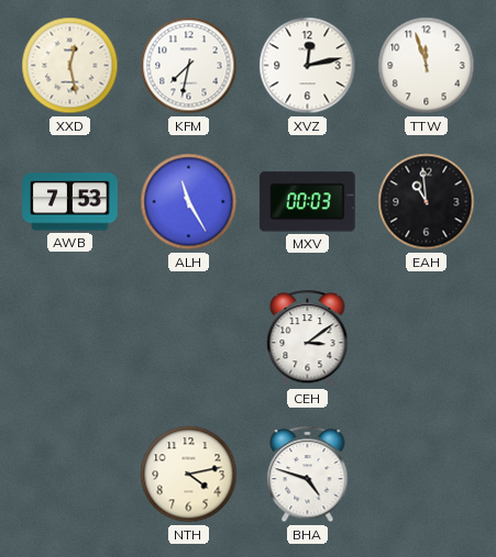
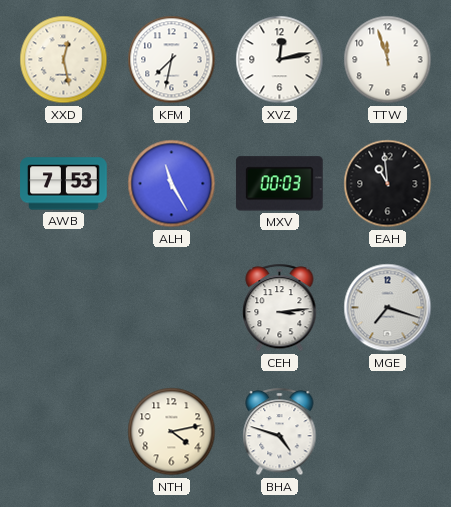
CEH: 3:09 -> 3:14
MGE: none -> 7:18
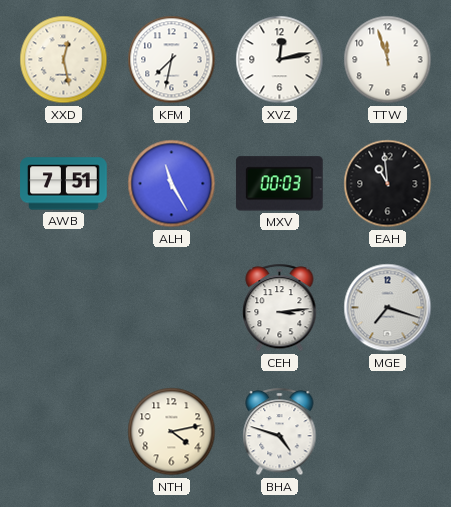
AWB: 7:53 -> 7:51
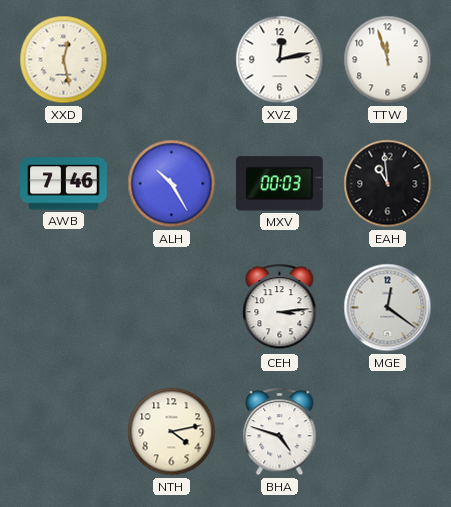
KFM: 7:32 -> none
AWB: 7:51 -> 7:46
ALH: 11:25 -> 10:25
MGE: 7:18 -> 12:21
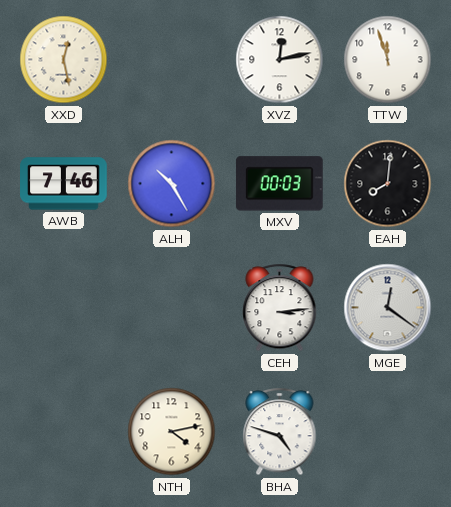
EAH: 10:59 -> 8:01
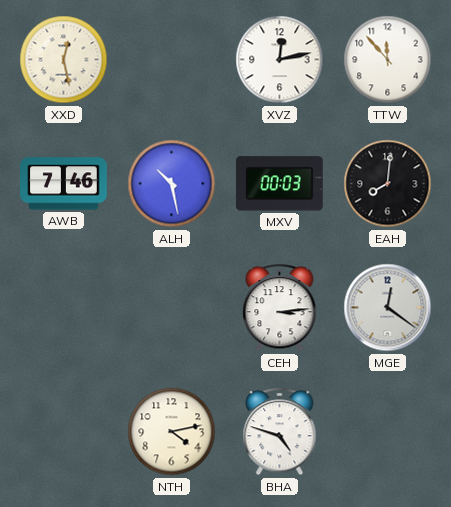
TTW: 11:57 -> 11:53
ALH: 10:25 -> 10:28
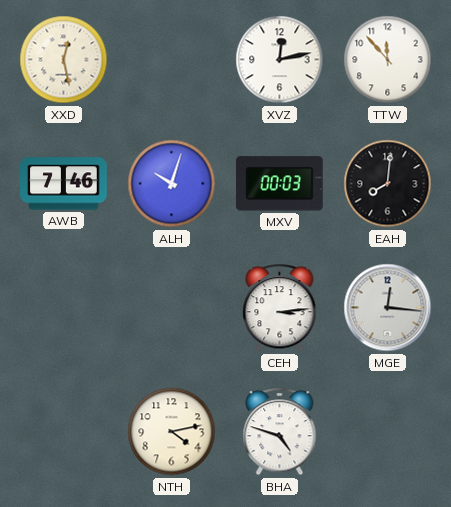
ALH: 10:28 -> 10:03
MGE: 12:21 -> 12:16
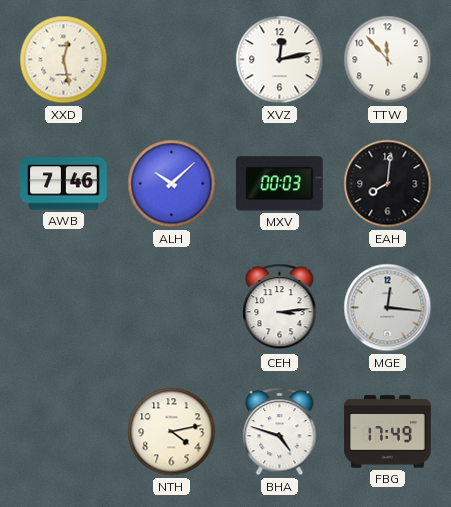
ALH: 10:03 -> 10:08
FBG: none -> 17:49
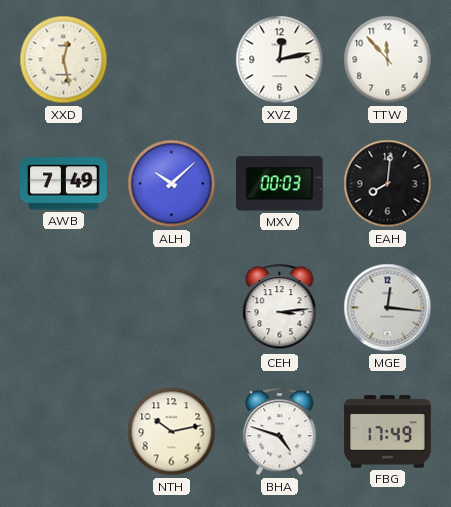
AWB: 7:46 -> 7:49
NTH: 4:13 -> 10:13
